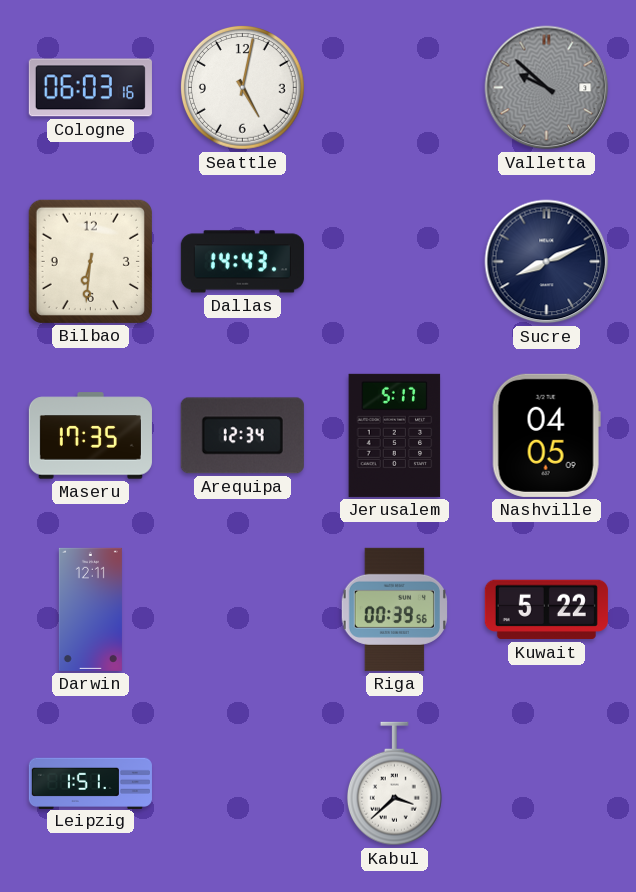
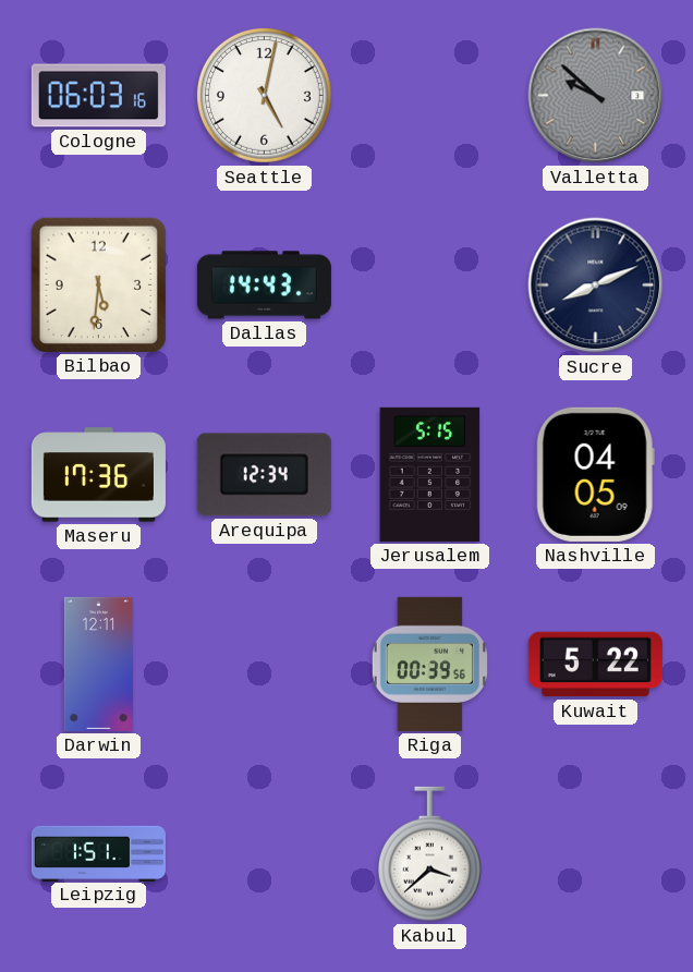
Bilbao: 6:31 -> 5:31
Maseru: 17:35 -> 17:36
Jerusalem: 5:17 -> 5:15
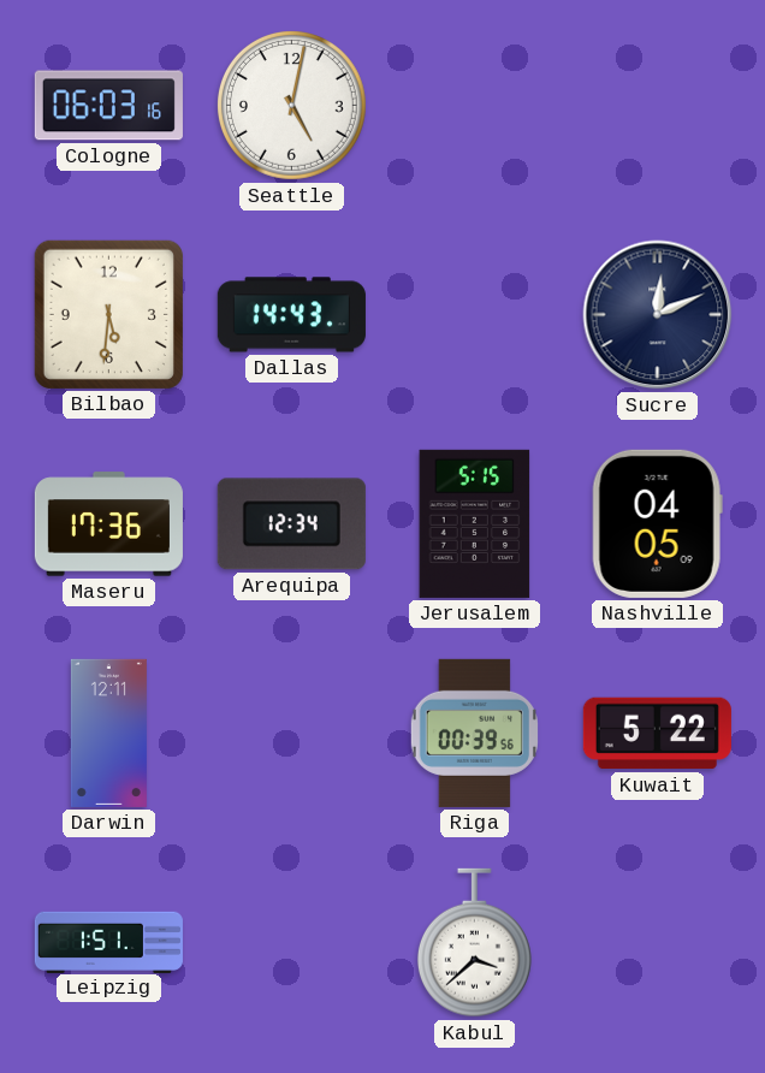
Valletta: 9:52 -> none
Sucre: 8:11 -> 12:11
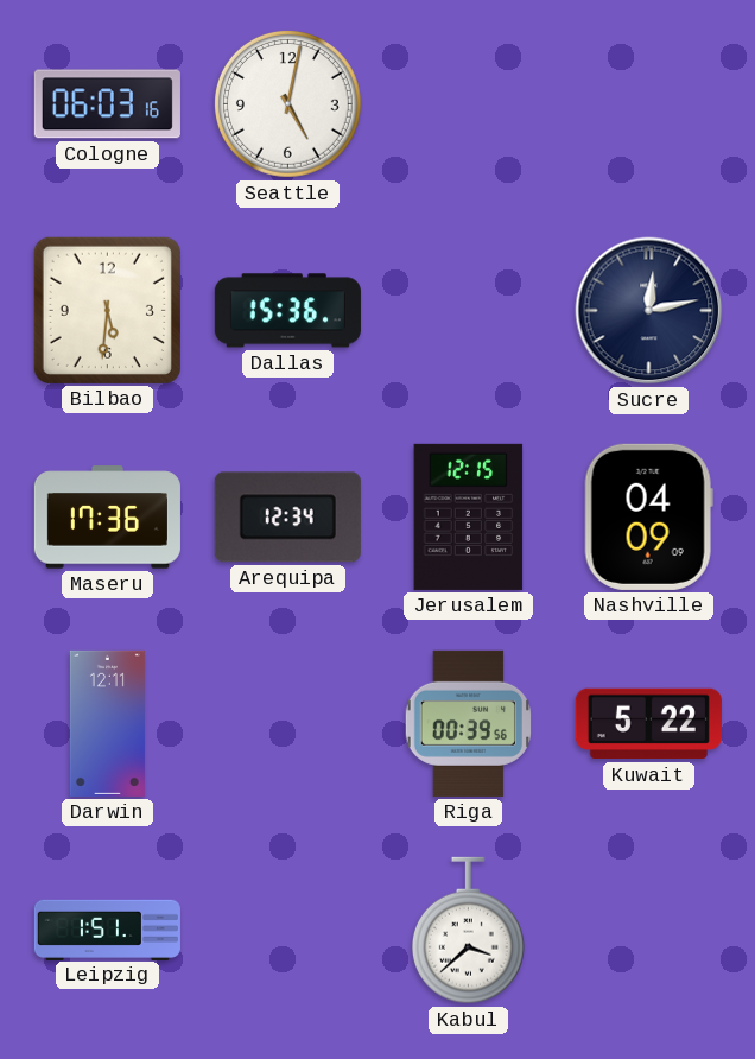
Dallas: 14:43 -> 15:36
Sucre: 12:11 -> 12:13
Jerusalem: 5:15 -> 12:15
Nashville: 04:05 -> 04:09
